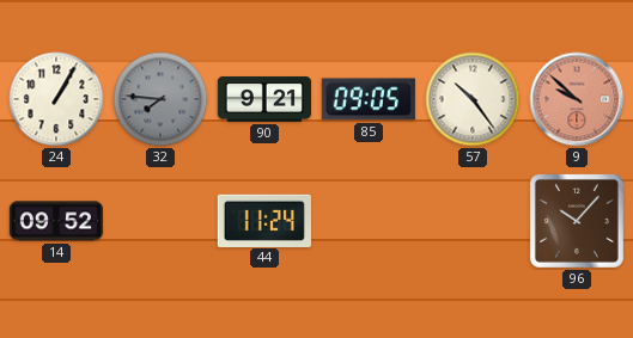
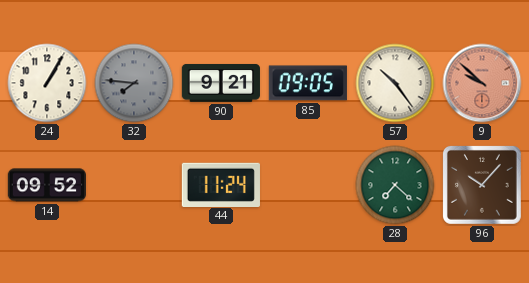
28: none -> 7:22
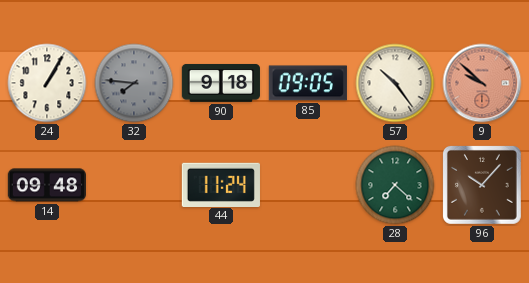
90: 9:21 -> 9:18
14: 09:52 -> 09:48
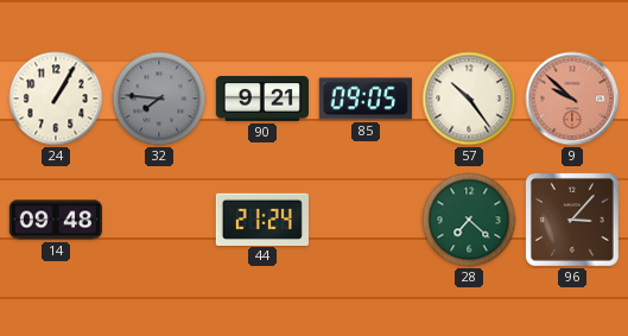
90: 9:18 -> 9:21
44: 11:24 -> 21:24
96: 10:07 -> 3:07
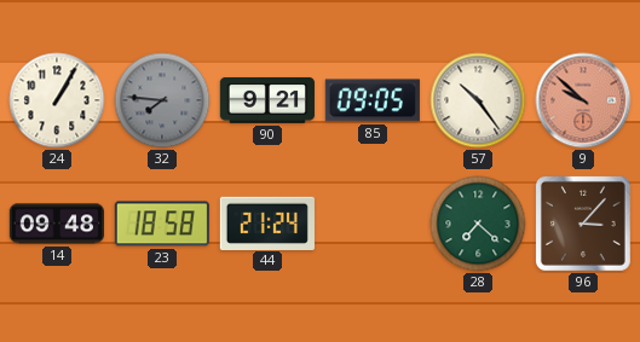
23: none -> 18:58
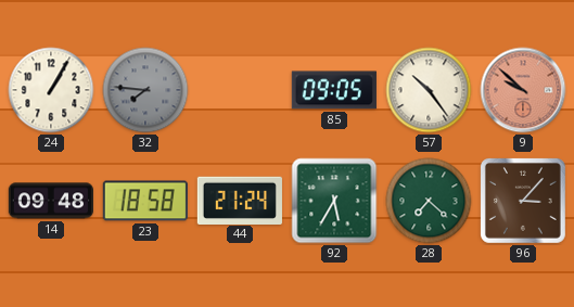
90: 9:21 -> none
92: none -> 5:35
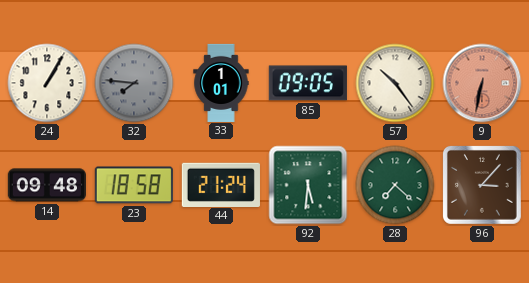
33: none -> 1:01
9: 9:52 -> 6:32
92: 5:35 -> 5:31
